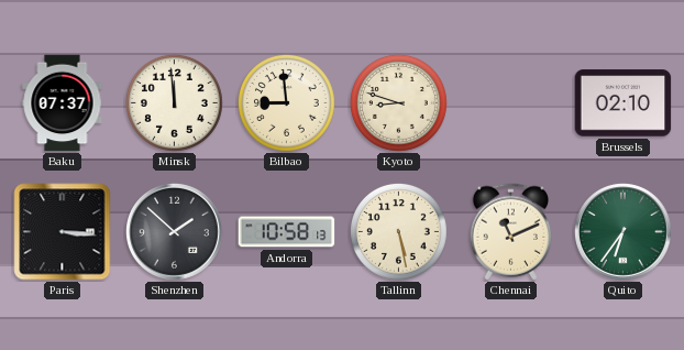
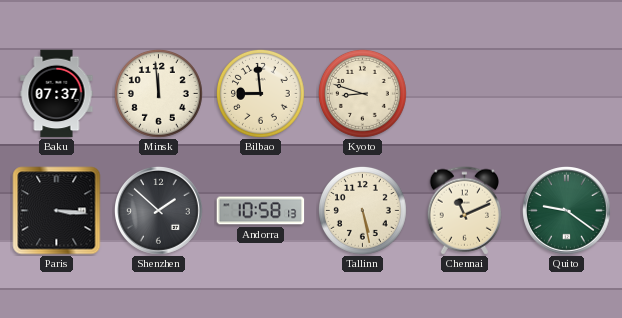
Brussels: 02:10 -> none
Quito: 6:36 -> 9:21
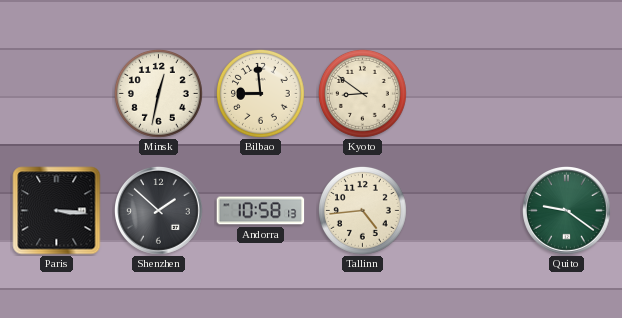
Baku: 07:37 -> none
Minsk: 11:59 -> 12:32
Kyoto: 8:48 -> 8:51
Tallinn: 5:28 -> 4:44
Chennai: 11:11 -> none
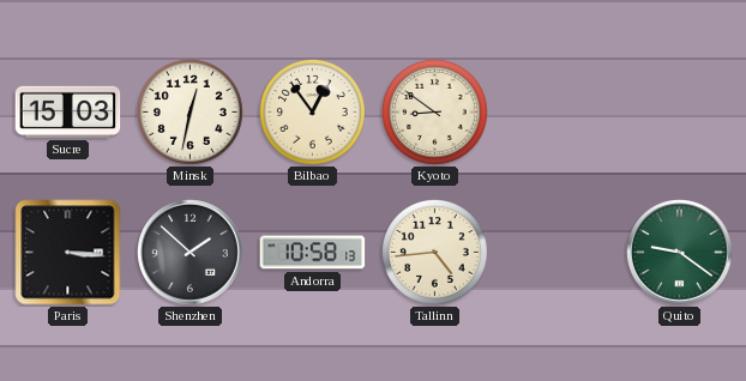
Sucre: none -> 15:03
Bilbao: 8:59 -> 12:54
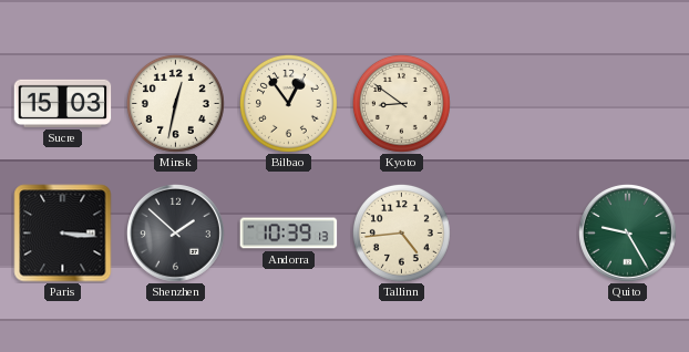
Andorra: 10:58 -> 10:39
Quito: 9:21 -> 9:25
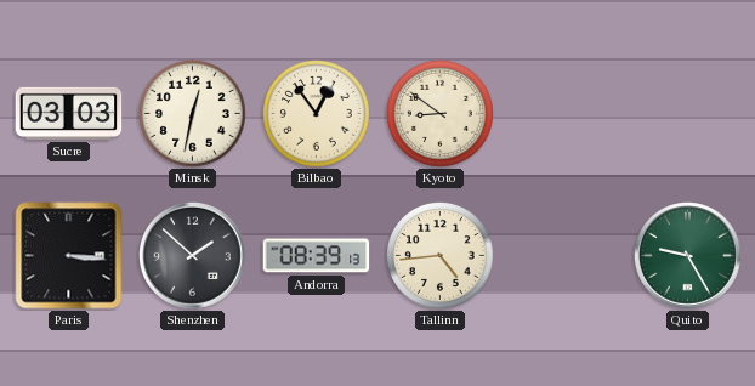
Sucre: 15:03 -> 03:03
Andorra: 10:39 -> 08:39
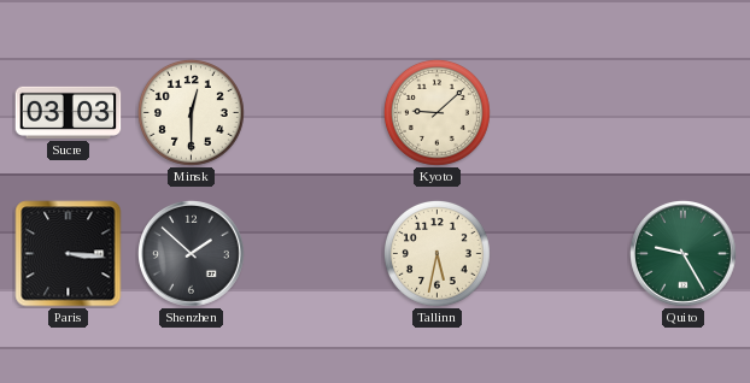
Minsk: 12:32 -> 12:30
Bilbao: 12:54 -> none
Kyoto: 8:51 -> 9:08
Andorra: 08:39 -> none
Tallinn: 4:44 -> 5:32
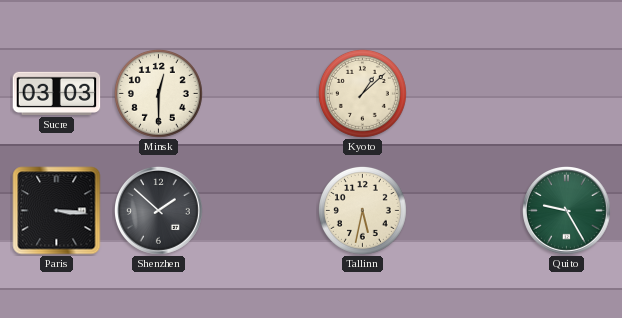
Kyoto: 9:08 -> 1:08
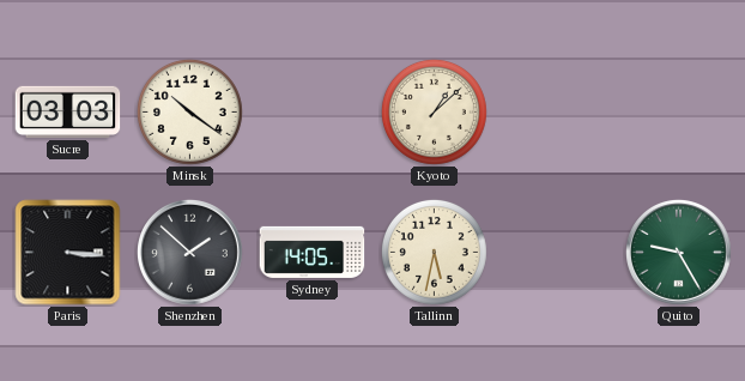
Minsk: 12:30 -> 10:21
Sydney: none -> 14:05
